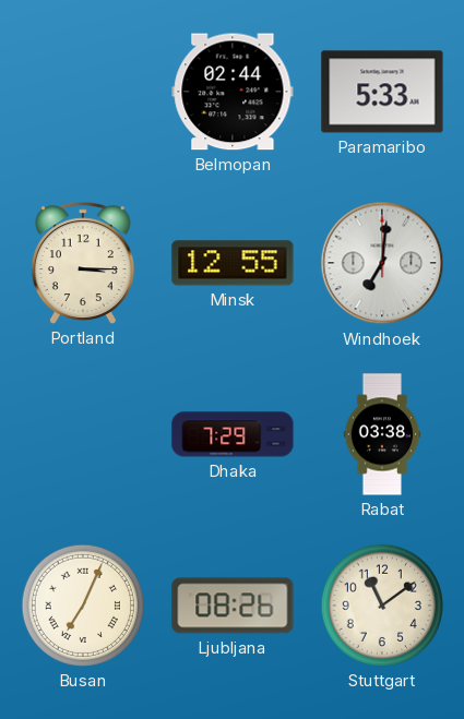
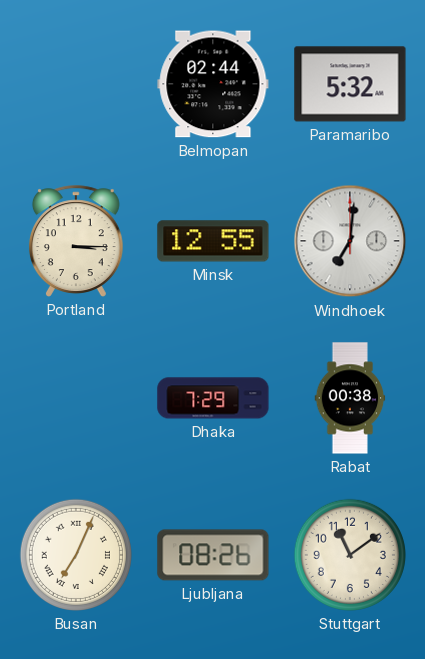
Paramaribo: 5:33 -> 5:32
Rabat: 03:38 -> 00:38
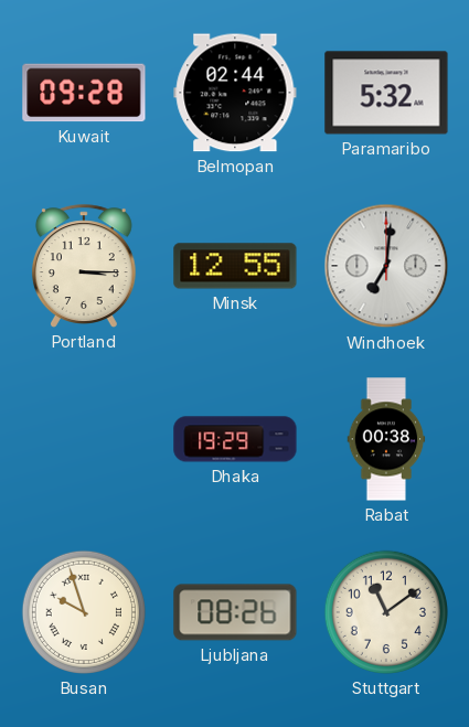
Kuwait: none -> 09:28
Dhaka: 7:29 -> 19:29
Busan: 7:04 -> 9:57
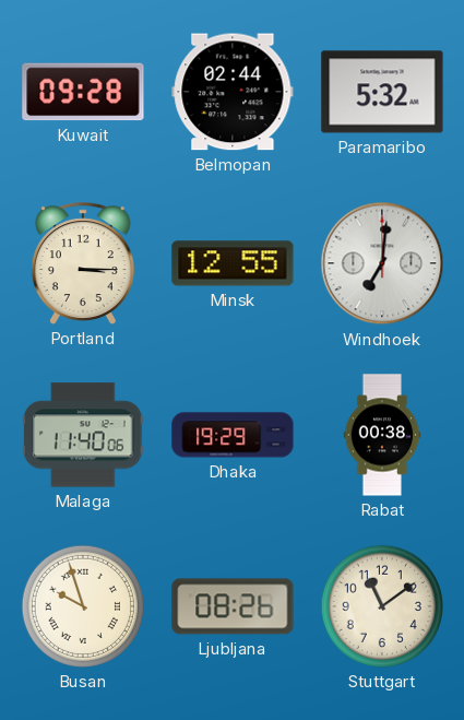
Malaga: none -> 11:40
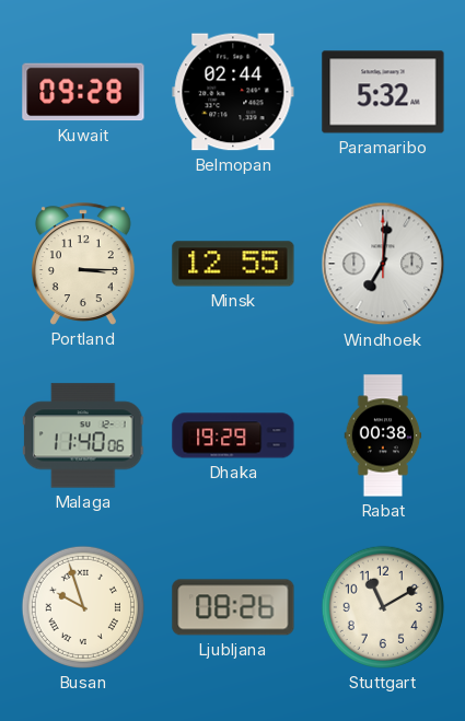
Stuttgart: 11:09 -> 11:10
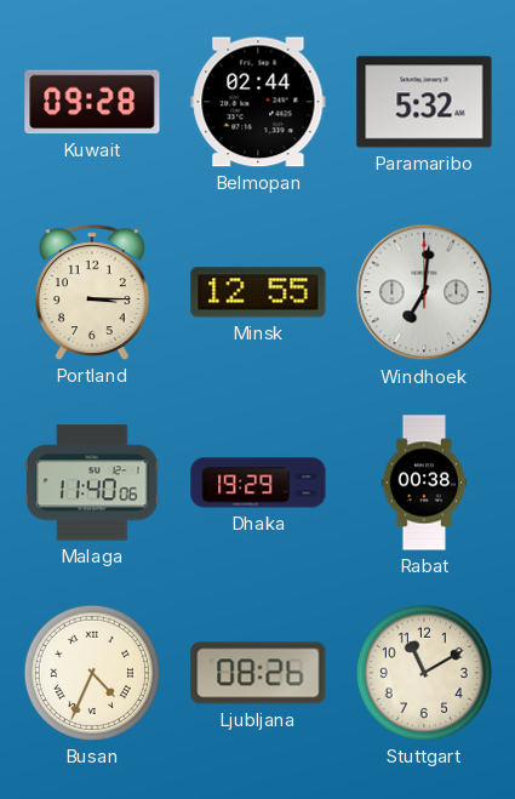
Busan: 9:57 -> 4:34
